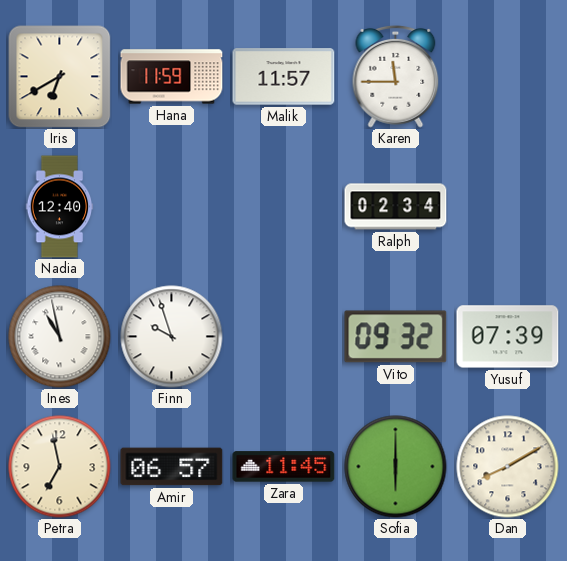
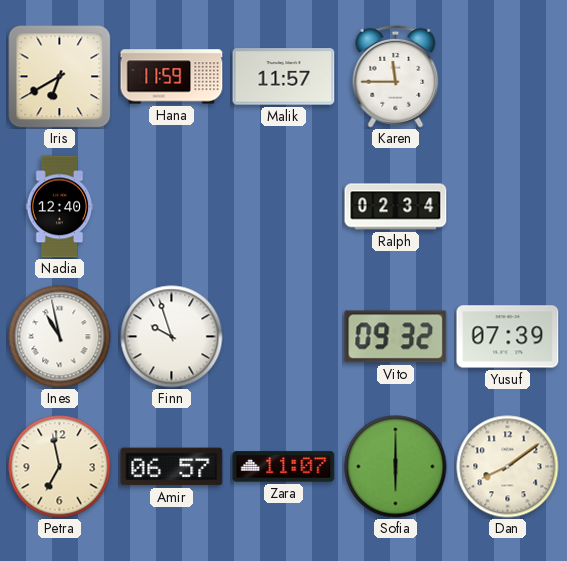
Zara: 11:45 -> 11:07
Dan: 8:10 -> 8:09
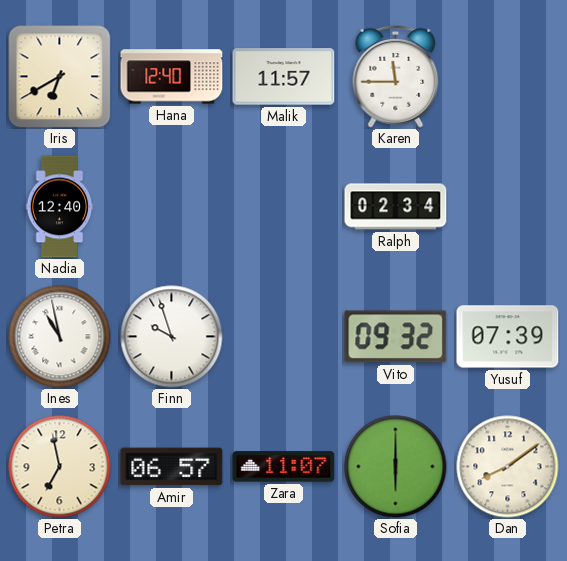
Hana: 11:59 -> 12:40
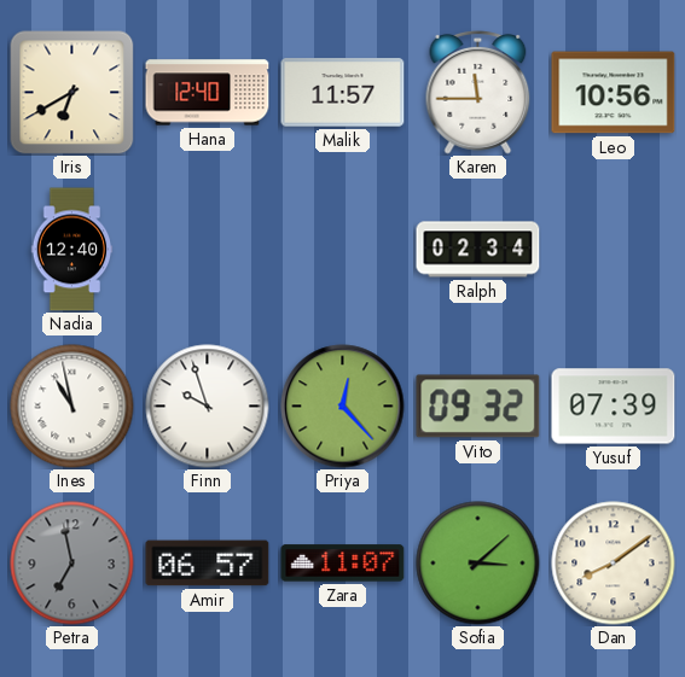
Leo: none -> 10:56
Priya: none -> 12:23
Petra dial: cream -> grey
Sofia: 6:00 -> 3:08
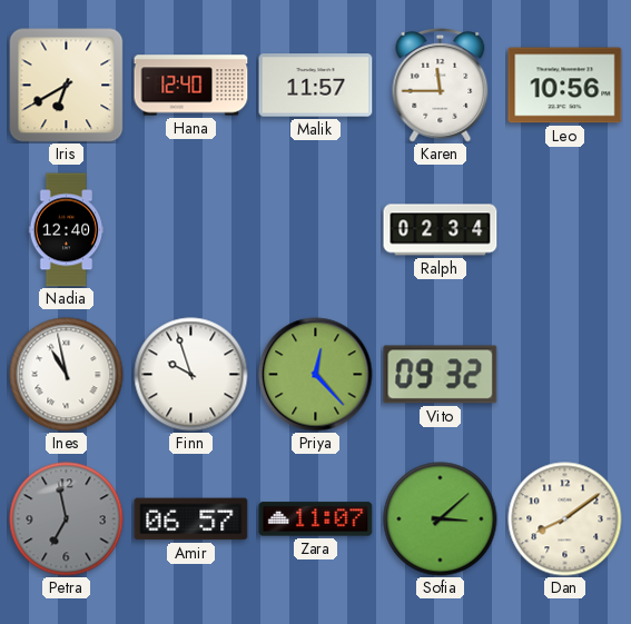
Yusuf: 07:39 -> none
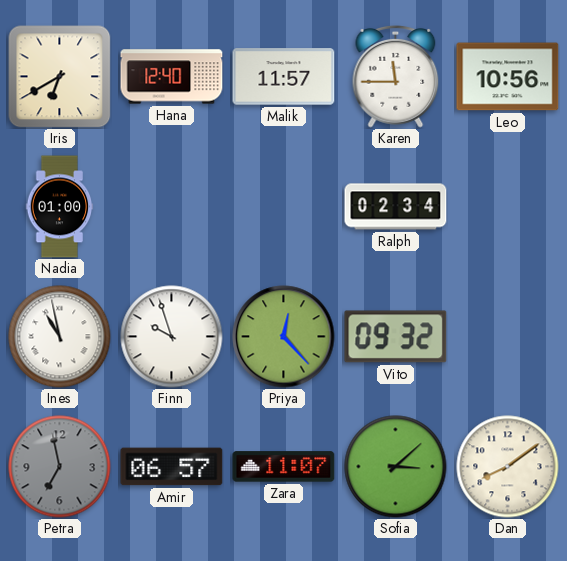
Nadia: 12:40 -> 01:00
